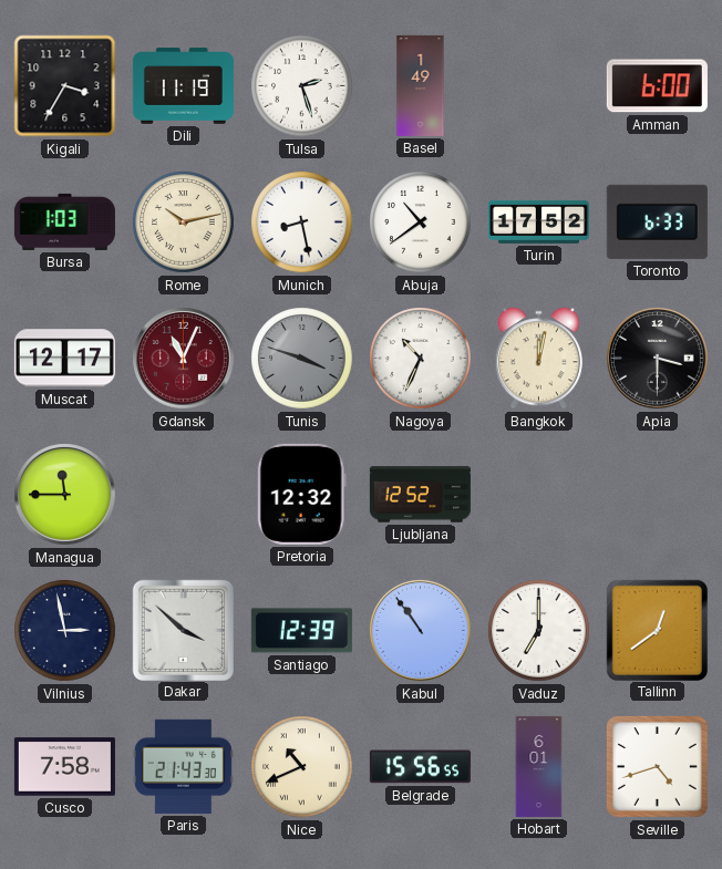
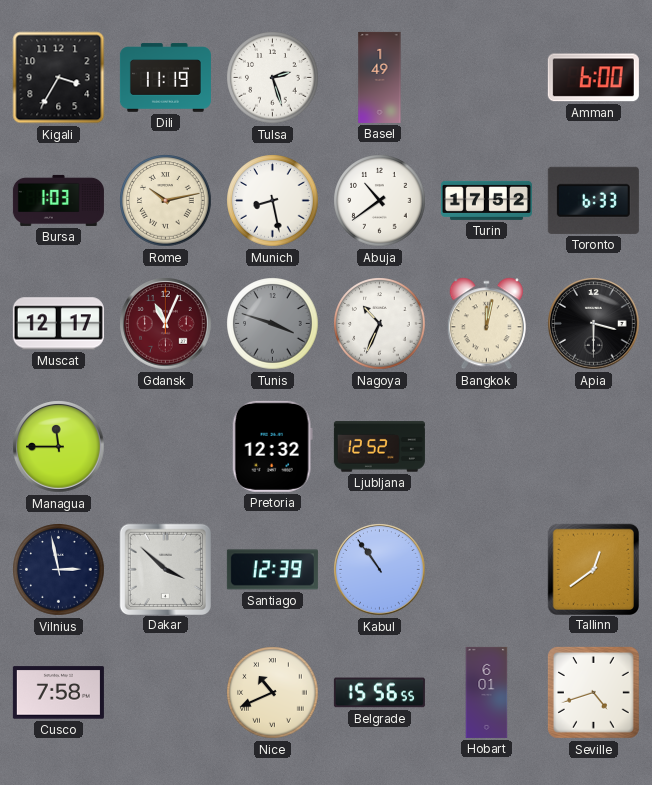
Vaduz: 7:00 -> none
Paris: 21:43 -> none
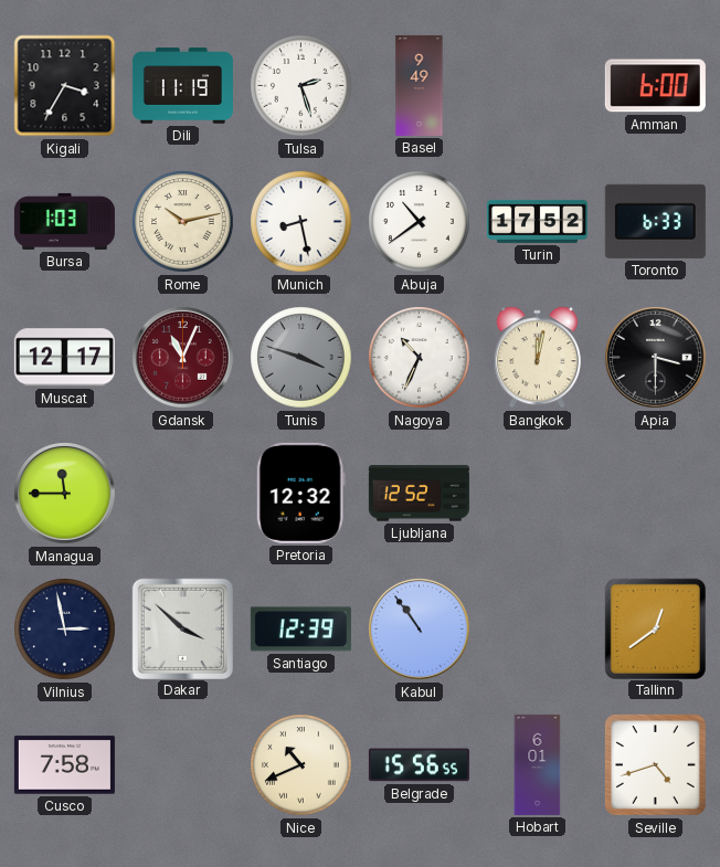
Basel: 1:49 -> 9:49
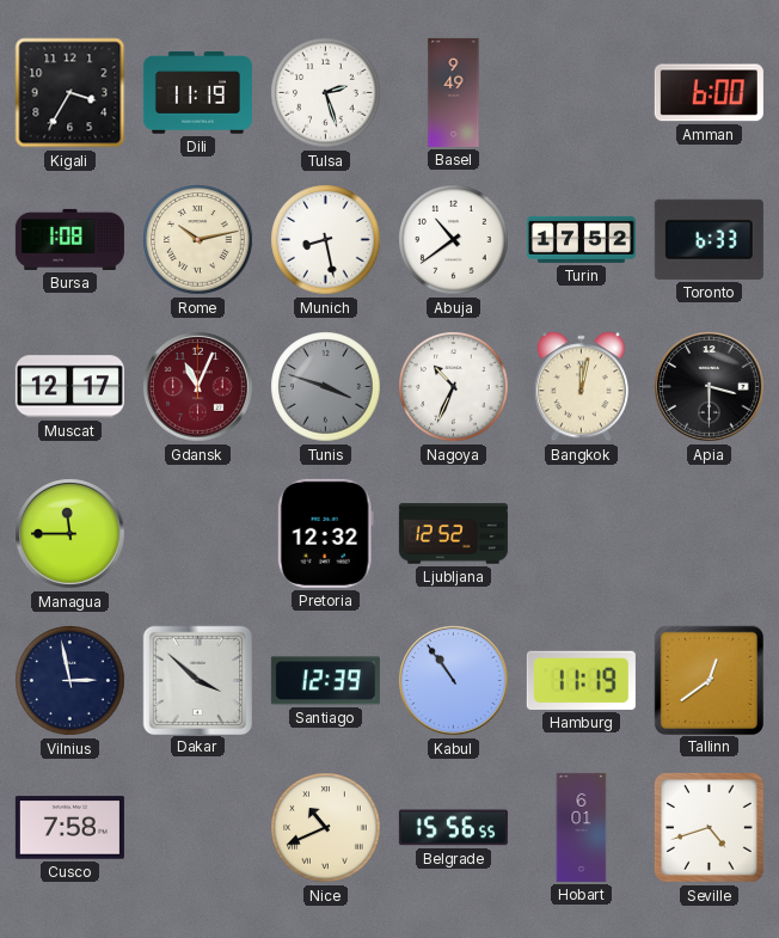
Bursa: 1:03 -> 1:08
Hamburg: none -> 11:19
